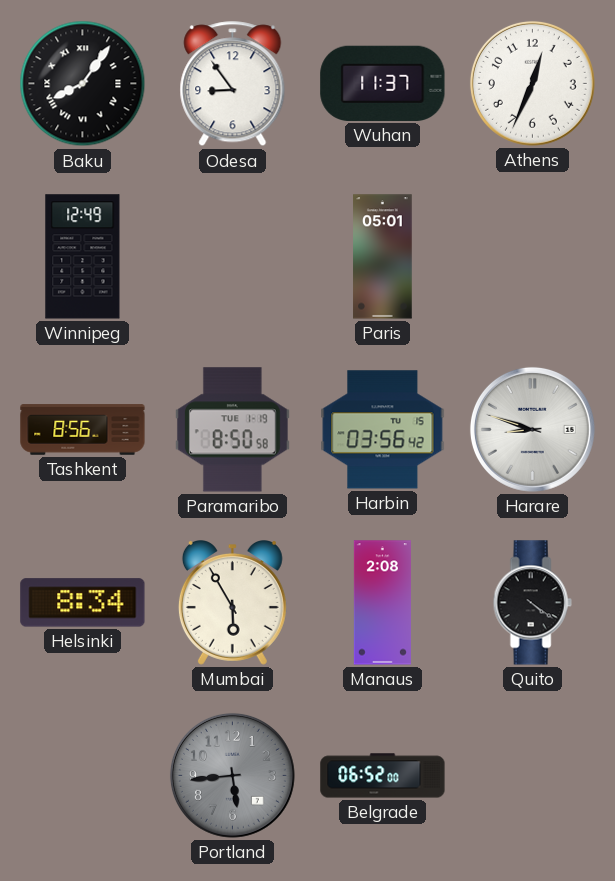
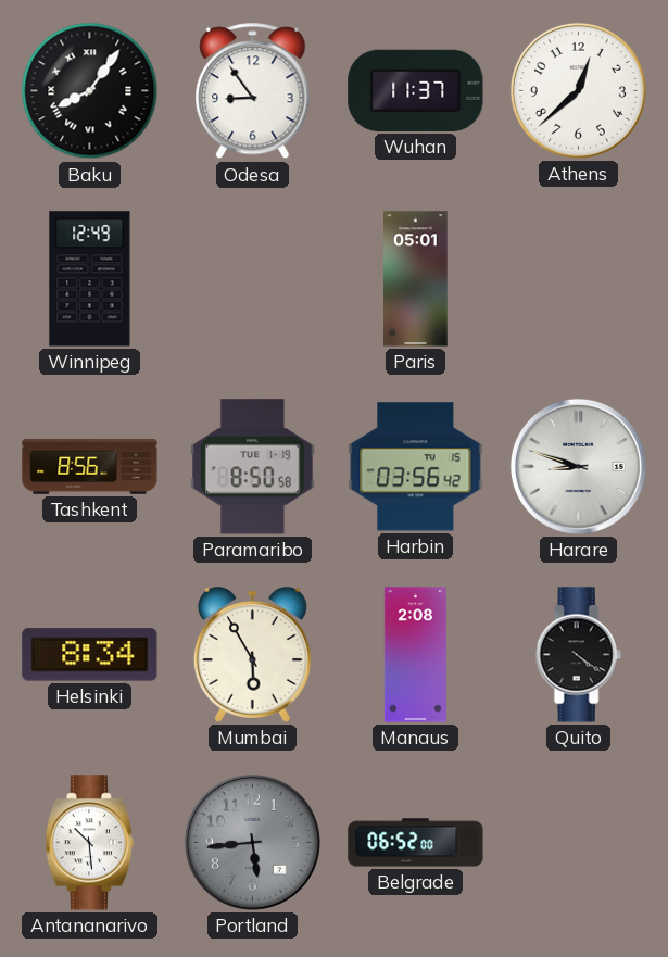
Athens: 12:34 -> 12:38
Antananarivo: none -> 10:29
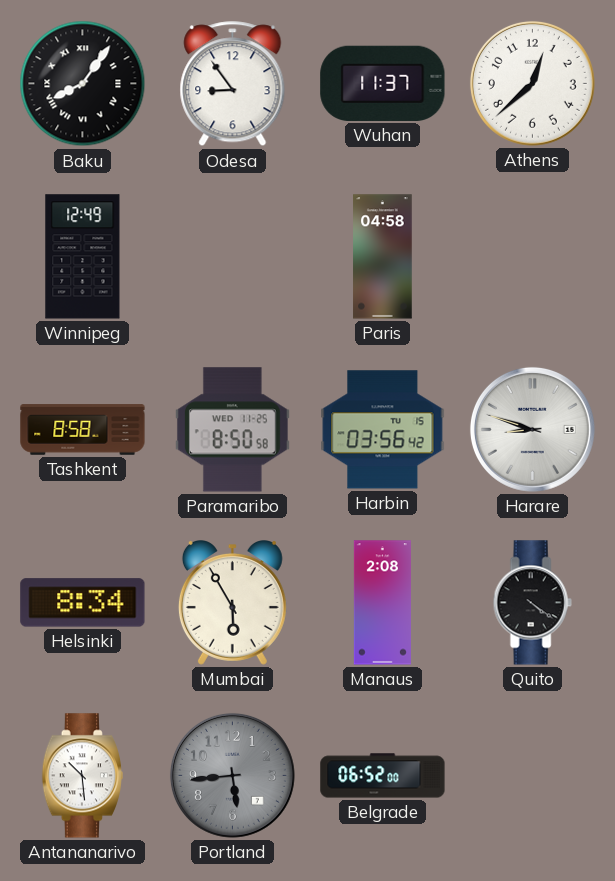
Paris: 05:01 -> 04:58
Tashkent: 8:56 -> 8:58
Paramaribo date: TUE 1-19 -> WED 11-25
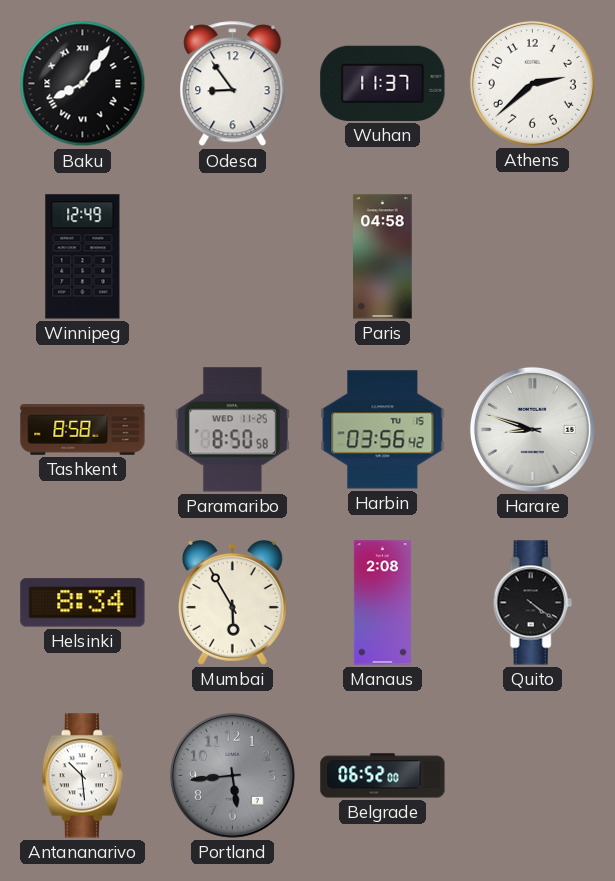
Athens: 12:38 -> 2:38
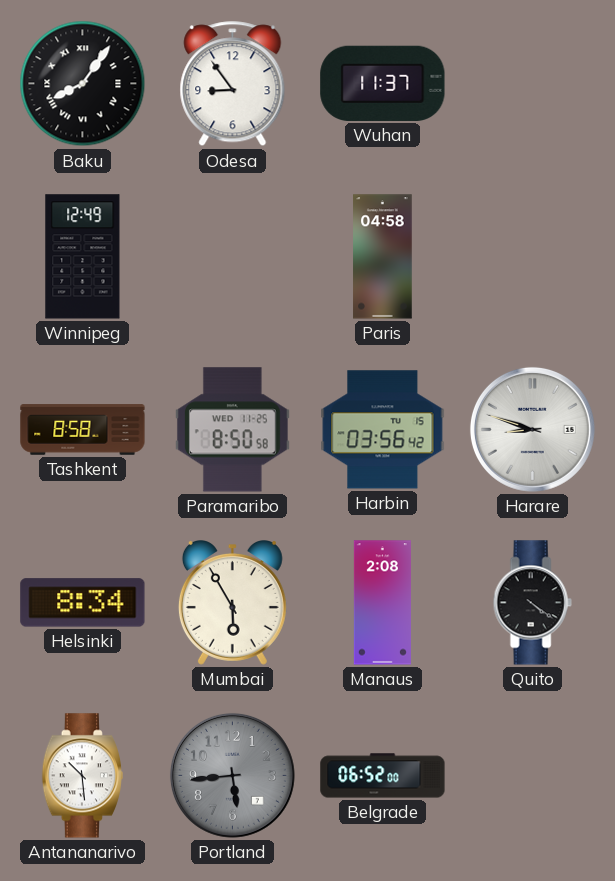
Athens: 2:38 -> none
